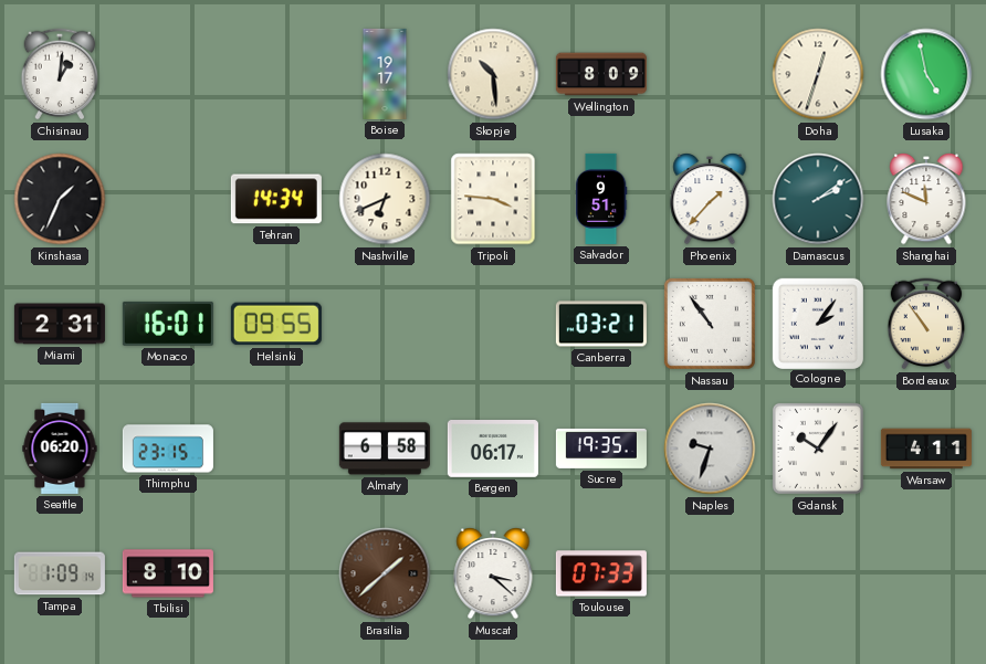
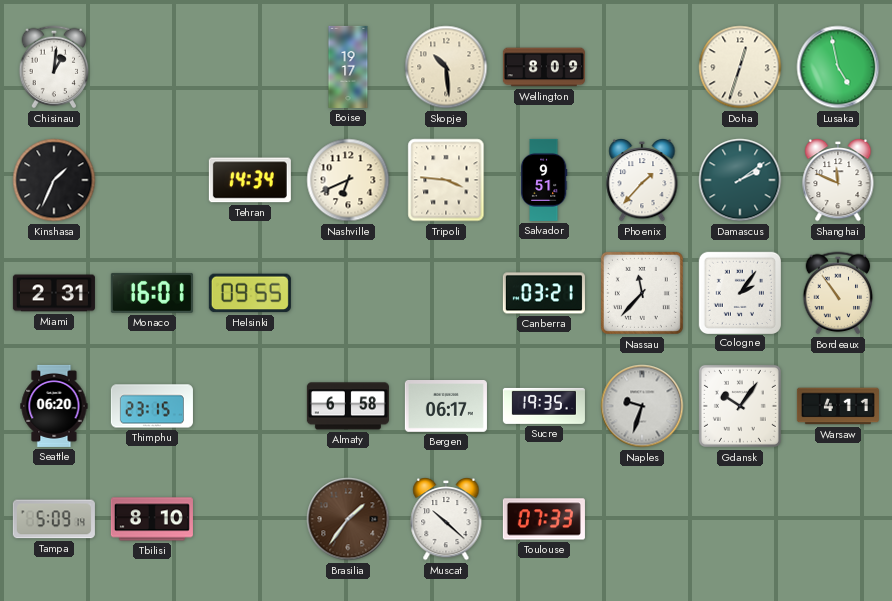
Nassau: 10:54 -> 11:37
Tampa: 1:09 -> 5:09
Brasilia: 1:38 -> 1:36
Muscat: 3:22 -> 10:22
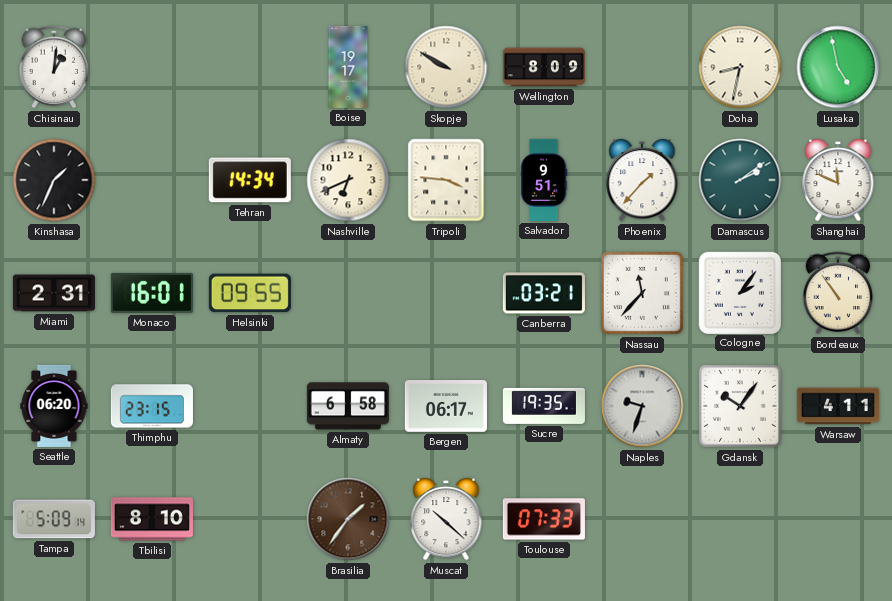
Skopje: 10:29 -> 9:50
Doha: 12:33 -> 8:32
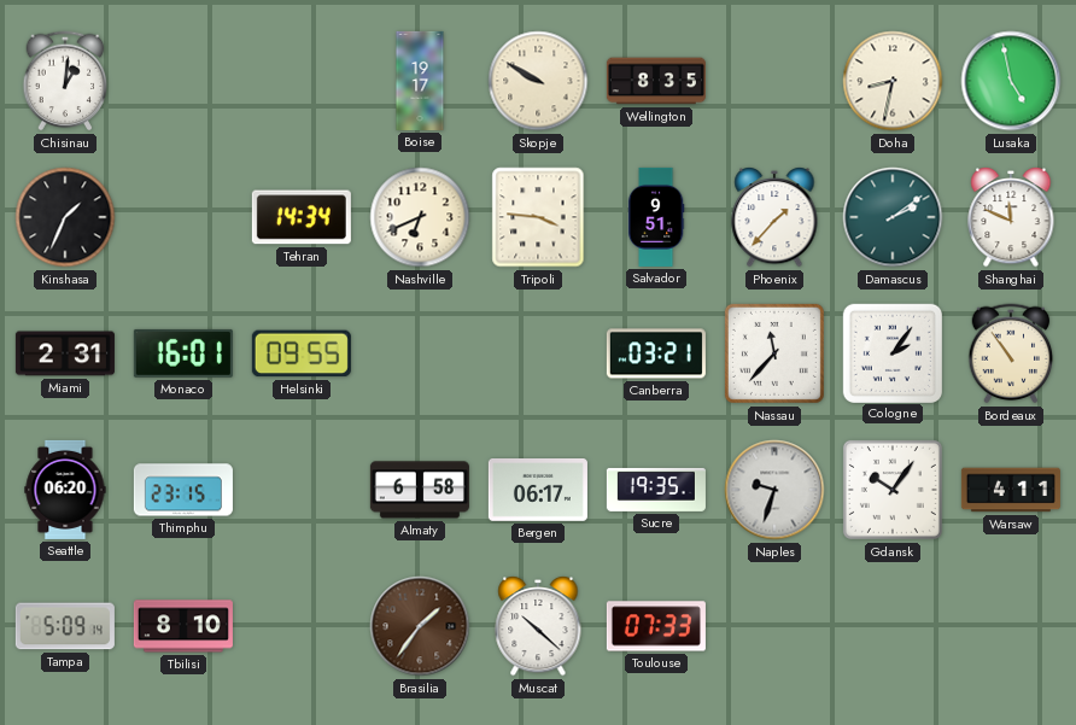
Wellington: 8:09 -> 8:35
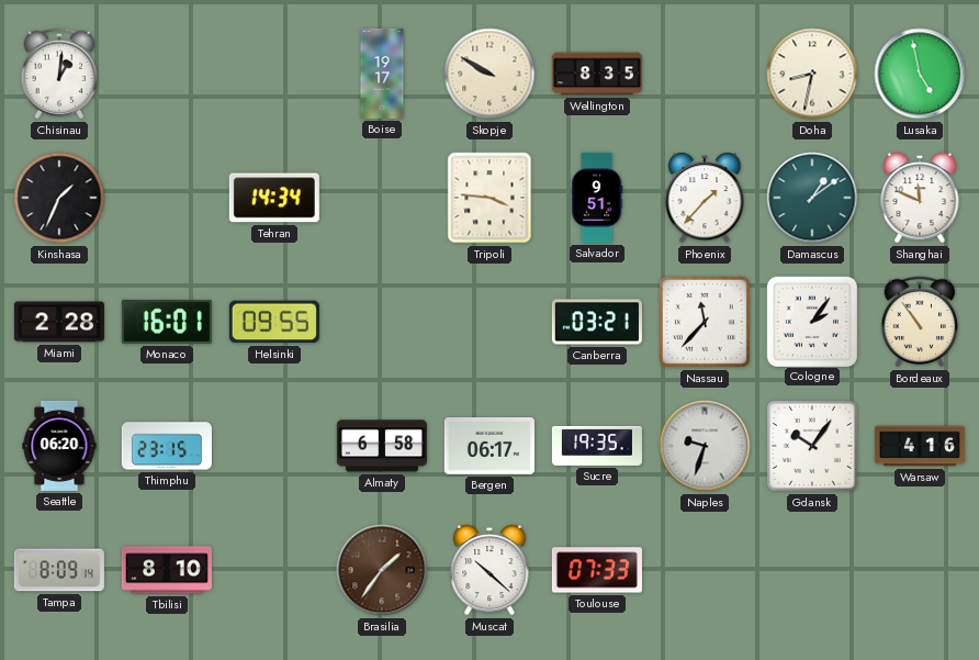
Nashville: 6:41 -> none
Damascus: 2:09 -> 1:09
Miami: 2:31 -> 2:28
Warsaw: 4:11 -> 4:16
Tampa: 5:09 -> 8:09
